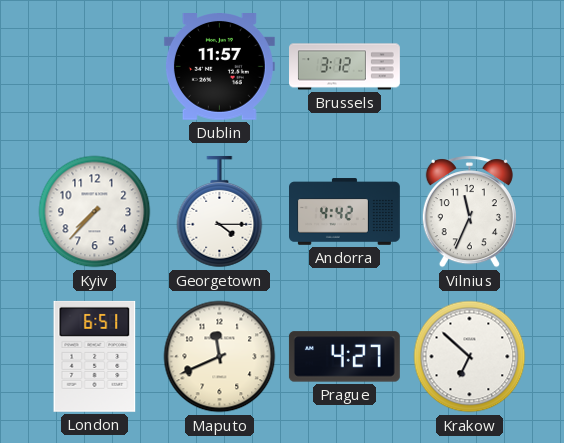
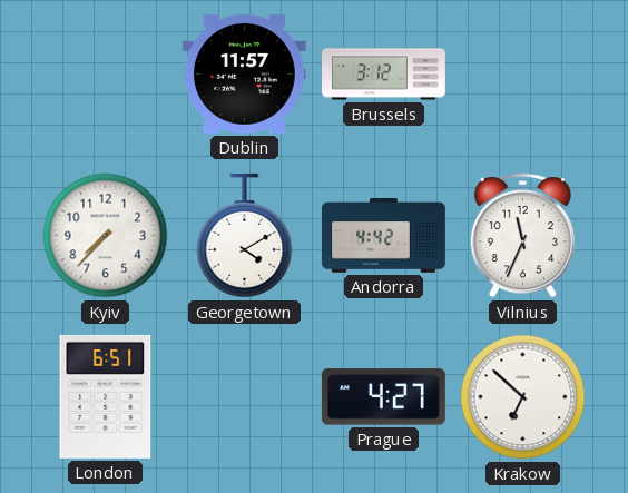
Georgetown: 4:15 -> 4:10
Maputo: 11:41 -> none
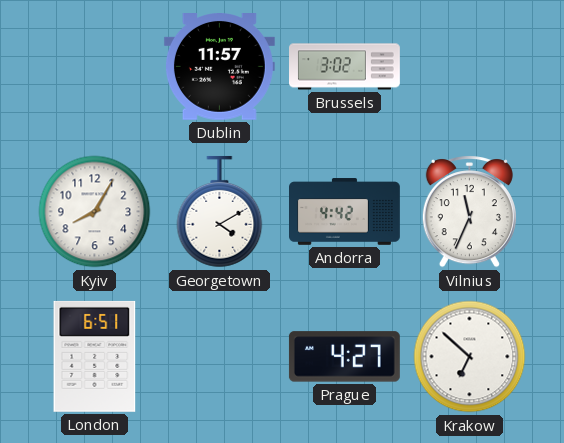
Brussels: 3:12 -> 3:02
Kyiv: 7:37 -> 8:05
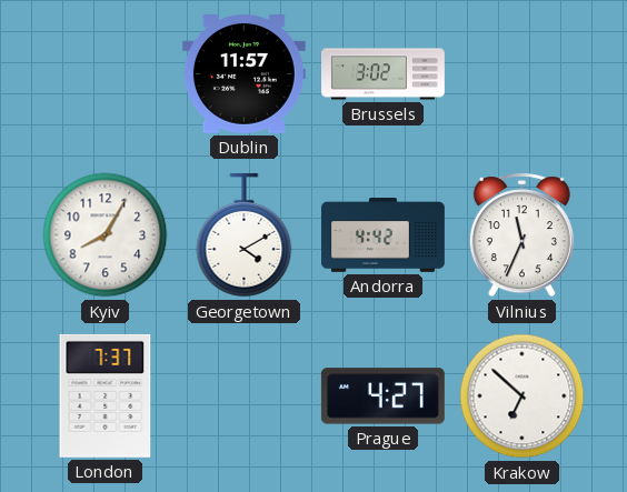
London: 6:51 -> 7:37
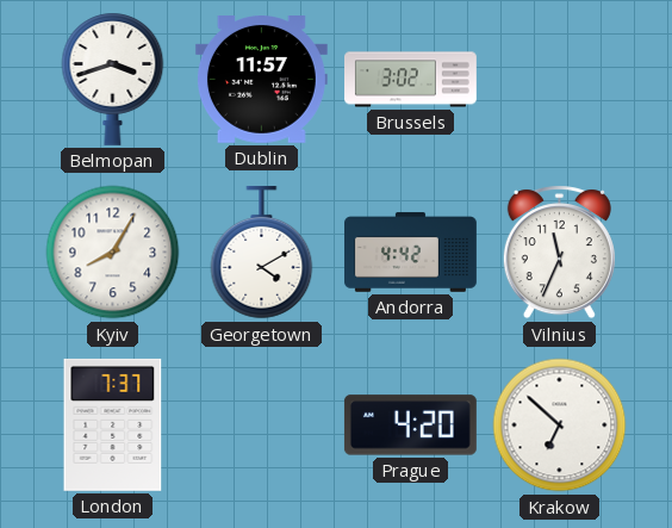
Belmopan: none -> 3:42
Prague: 4:27 -> 4:20
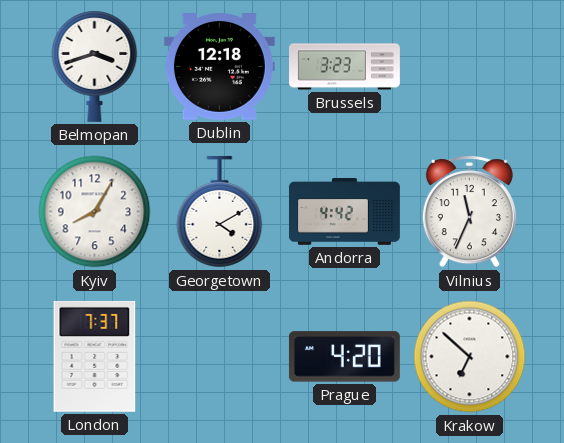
Dublin: 11:57 -> 12:18
Brussels: 3:02 -> 3:23
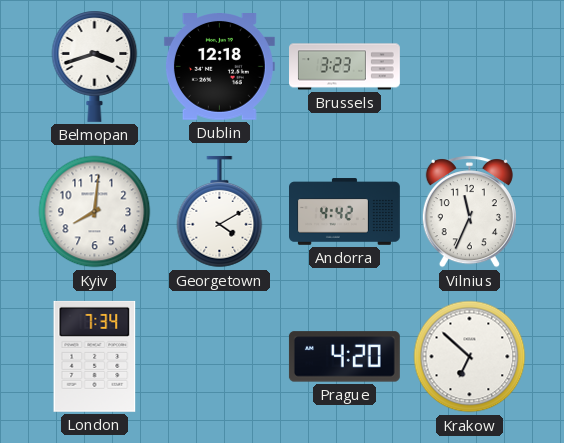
Kyiv: 8:05 -> 8:01
London: 7:37 -> 7:34
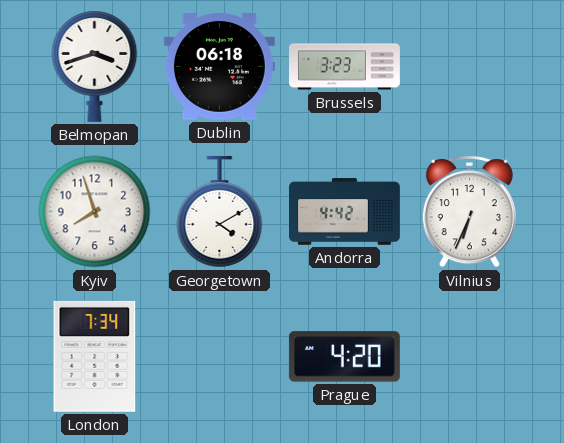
Dublin: 12:18 -> 06:18
Kyiv: 8:01 -> 7:57
Vilnius: 11:34 -> 6:34
Krakow: 6:52 -> none
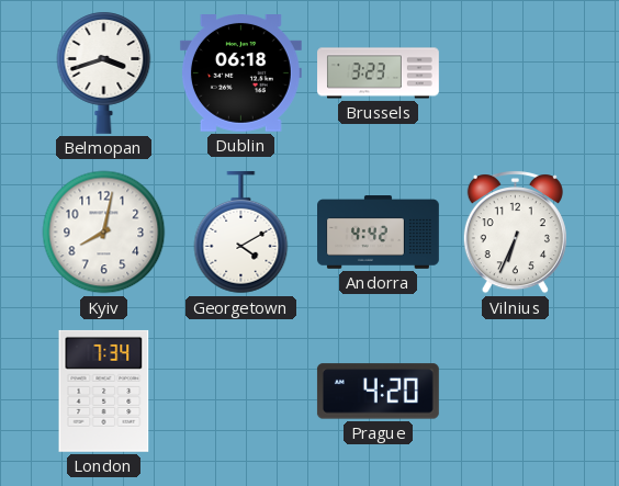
Kyiv: 7:57 -> 8:02
